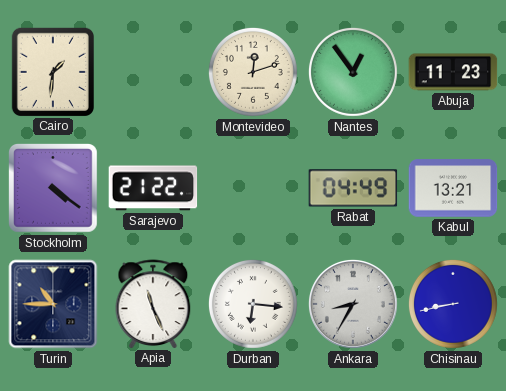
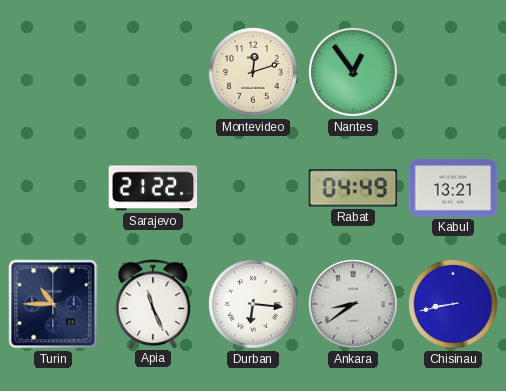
Cairo: 1:31 -> none
Abuja: 11:23 -> none
Stockholm: 4:21 -> none
Ankara: 8:35 -> 8:39
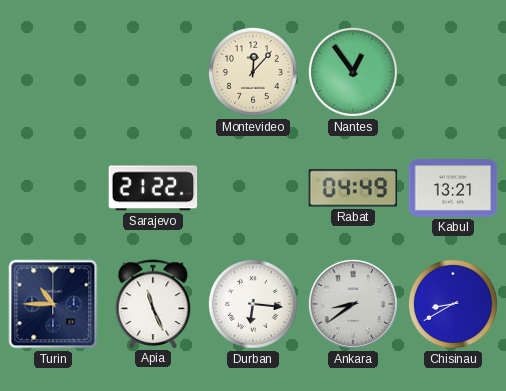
Montevideo: 12:12 -> 12:07
Chisinau: 8:43 -> 8:40
